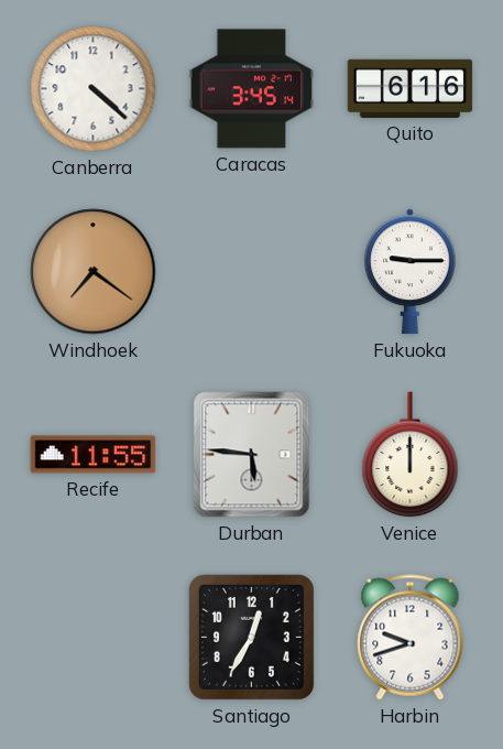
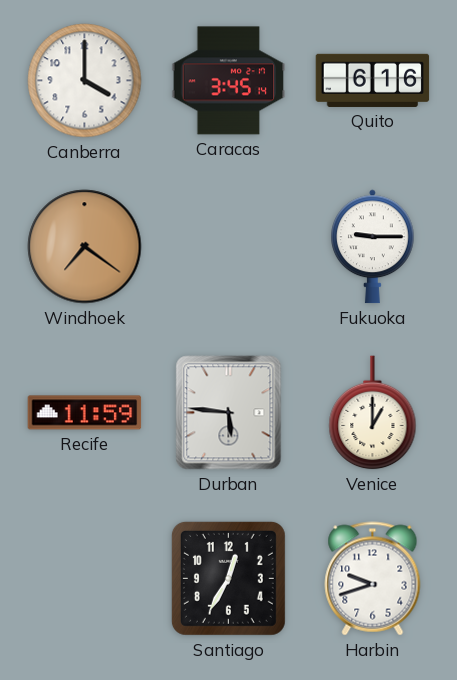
Canberra: 4:22 -> 4:00
Recife: 11:55 -> 11:59
Venice: 12:00 -> 1:00
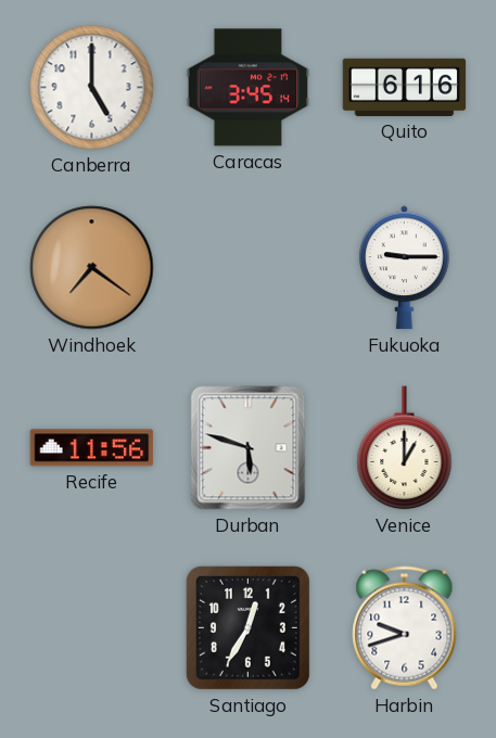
Canberra: 4:00 -> 5:00
Recife: 11:59 -> 11:56
Durban: 5:46 -> 5:48
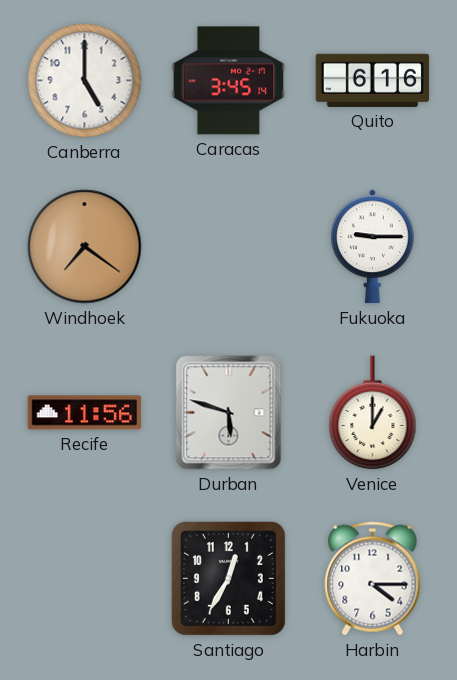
Harbin: 9:42 -> 4:15
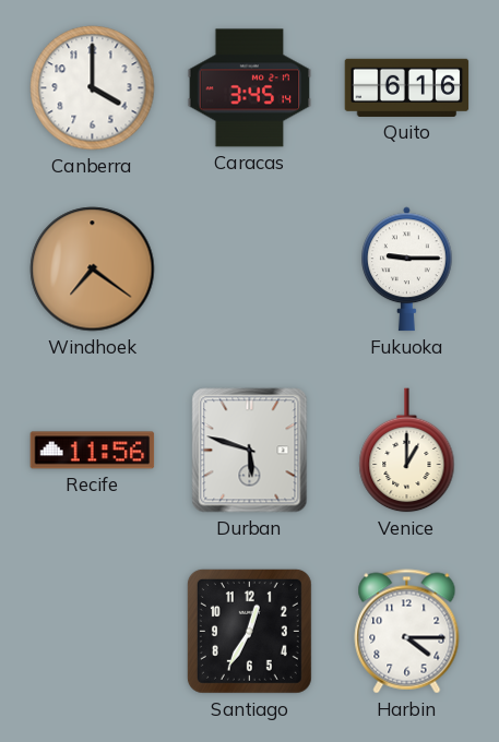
Canberra: 5:00 -> 4:00
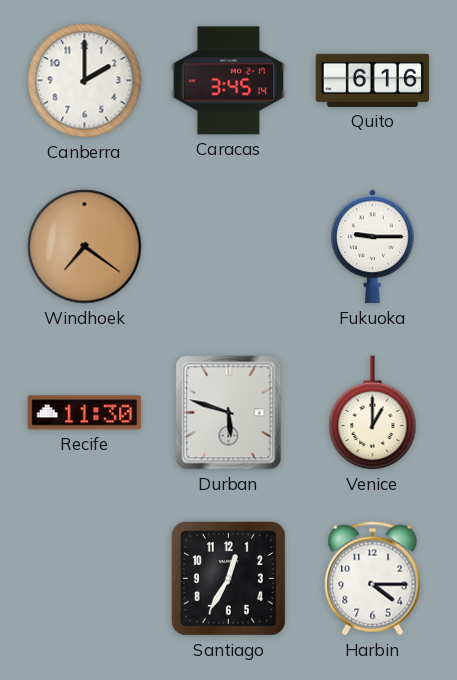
Canberra: 4:00 -> 2:00
Recife: 11:56 -> 11:30
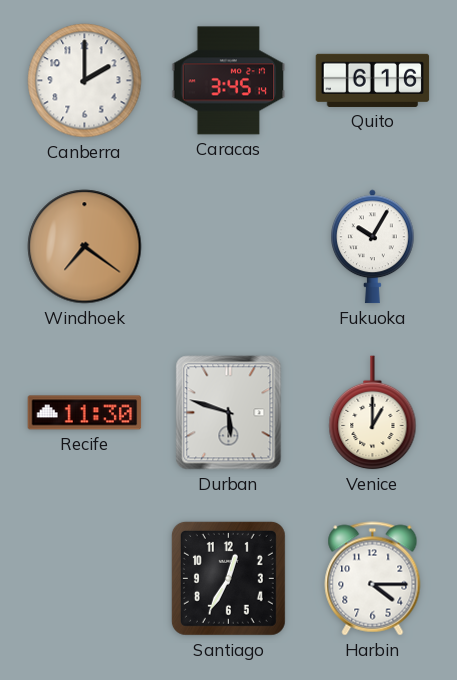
Fukuoka: 9:15 -> 10:05
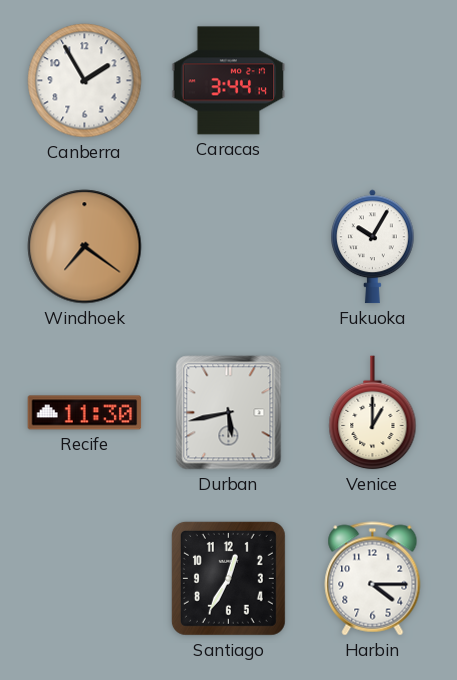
Canberra: 2:00 -> 1:55
Caracas: 3:45 -> 3:44
Quito: 6:16 -> none
Durban: 5:48 -> 5:43
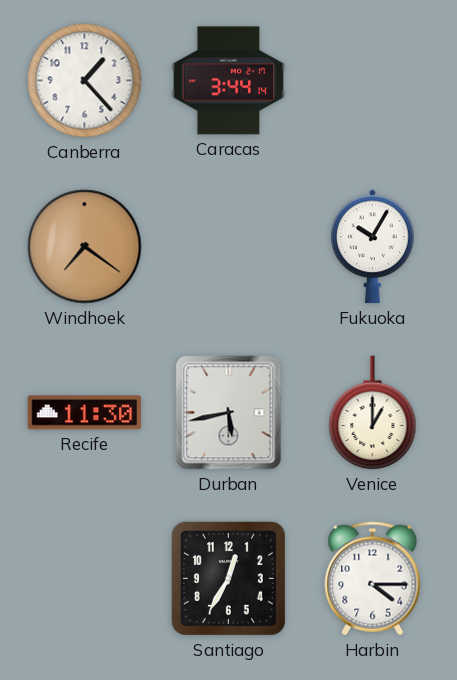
Canberra: 1:55 -> 1:23
